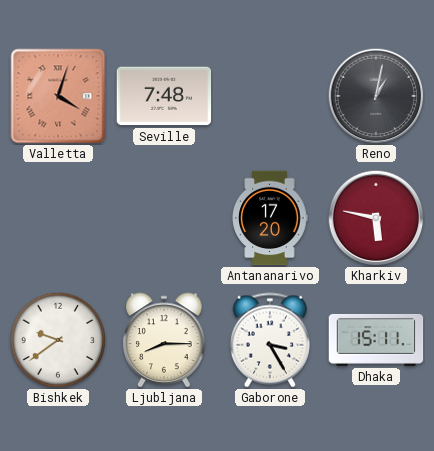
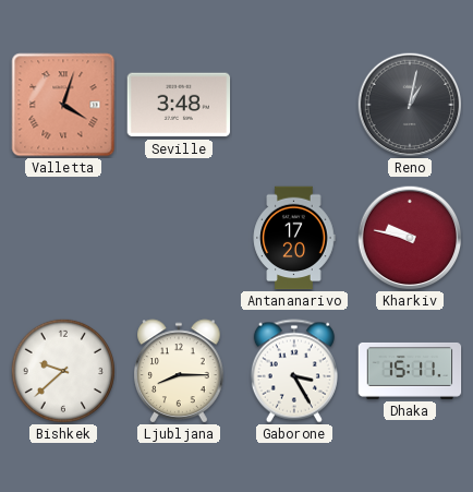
Seville: 7:48 -> 3:48
Kharkiv: 5:47 -> 9:47
Bishkek: 9:39 -> 9:38
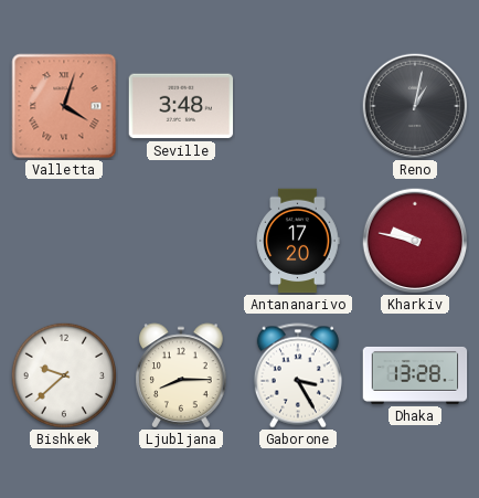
Dhaka: 15:11 -> 13:28
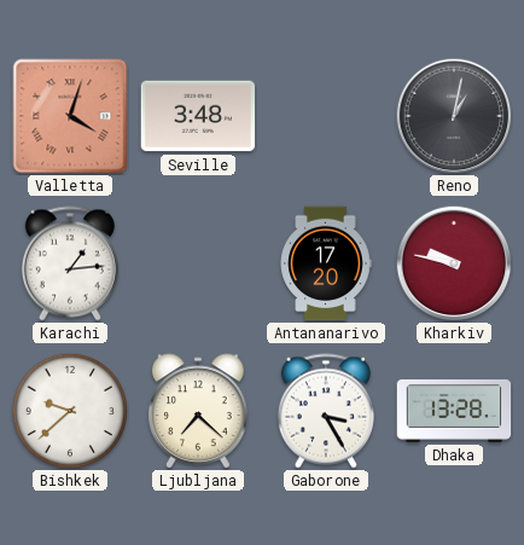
Karachi: none -> 1:14
Ljubljana: 8:15 -> 7:22
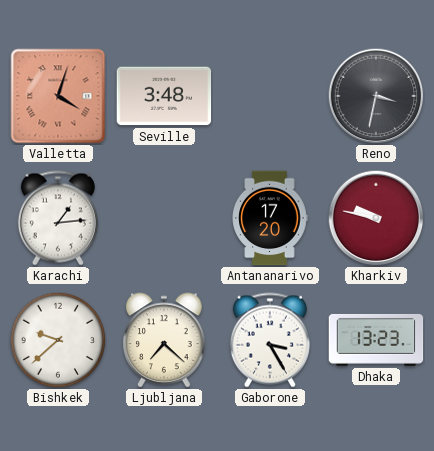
Reno: 1:02 -> 3:32
Dhaka: 13:28 -> 13:23
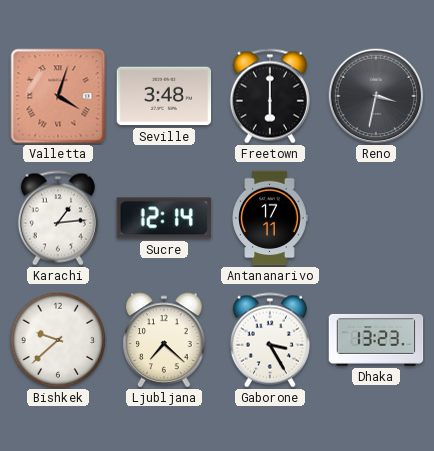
Freetown: none -> 6:00
Sucre: none -> 12:14
Antananarivo: 17:20 -> 17:11
Kharkiv: 9:47 -> none
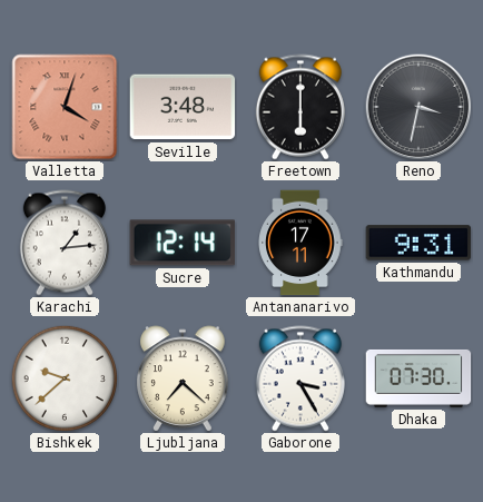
Kathmandu: none -> 9:31
Dhaka: 13:23 -> 07:30
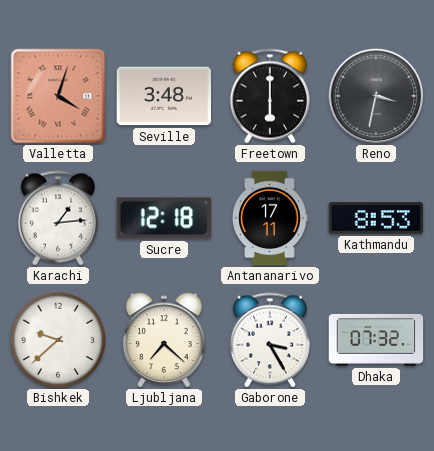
Sucre: 12:14 -> 12:18
Kathmandu: 9:31 -> 8:53
Dhaka: 07:30 -> 07:32
